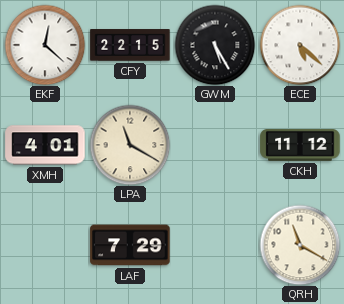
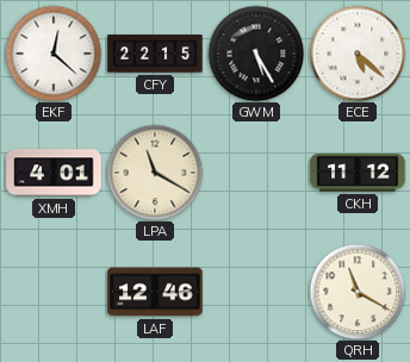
LAF: 7:29 -> 12:46
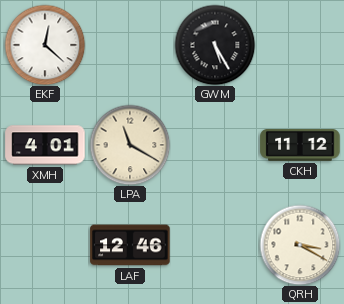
CFY: 22:15 -> none
ECE: 5:22 -> none
QRH: 11:20 -> 3:20
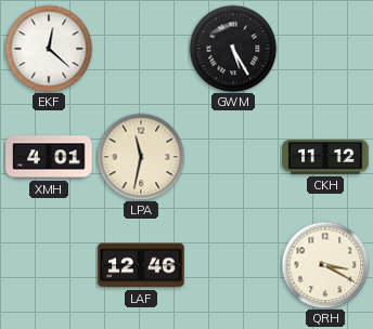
LPA: 11:20 -> 11:32
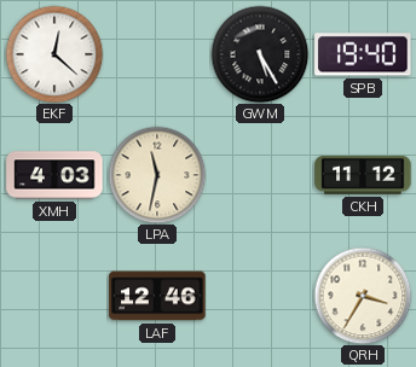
SPB: none -> 19:40
XMH: 4:01 -> 4:03
QRH: 3:20 -> 3:35
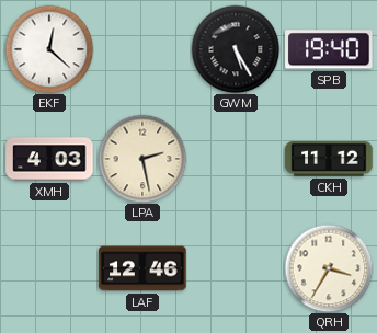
LPA: 11:32 -> 2:28
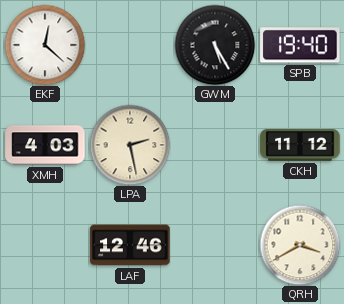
QRH: 3:35 -> 3:40
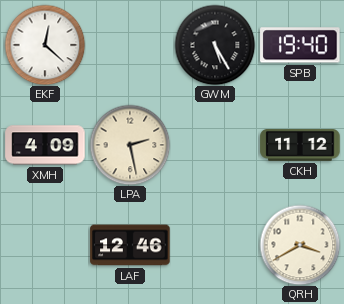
XMH: 4:03 -> 4:09
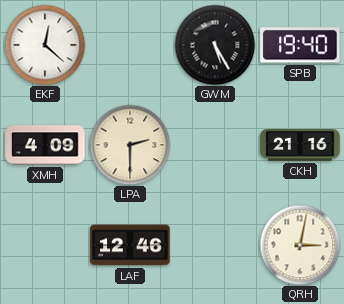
LPA: 2:28 -> 2:30
CKH: 11:12 -> 21:16
QRH: 3:40 -> 3:02
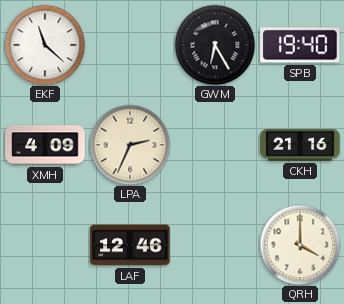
EKF: 12:22 -> 11:22
GWM: 5:25 -> 6:25
LPA: 2:30 -> 2:34
QRH: 3:02 -> 4:00
